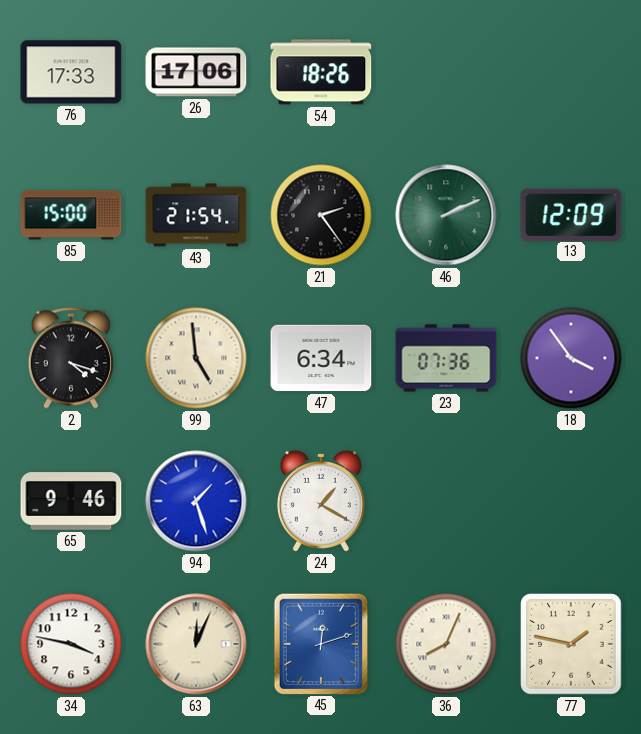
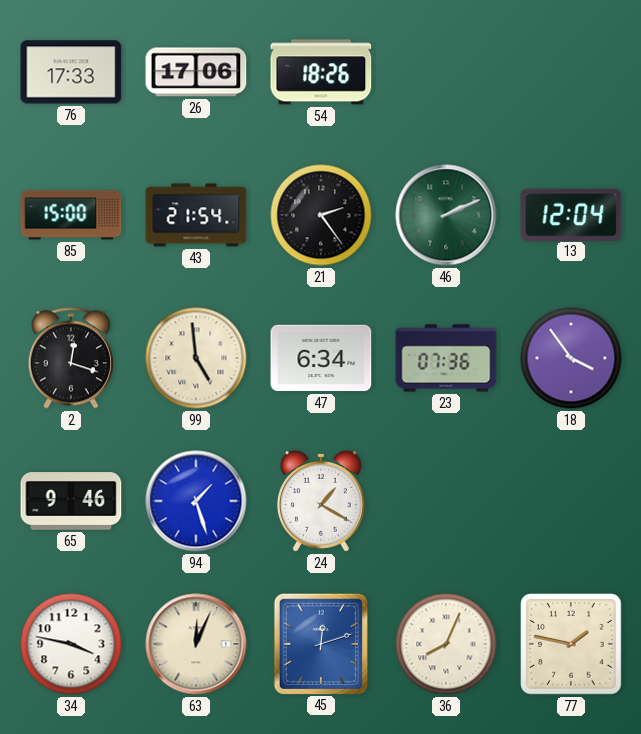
13: 12:09 -> 12:04
2: 4:18 -> 12:18
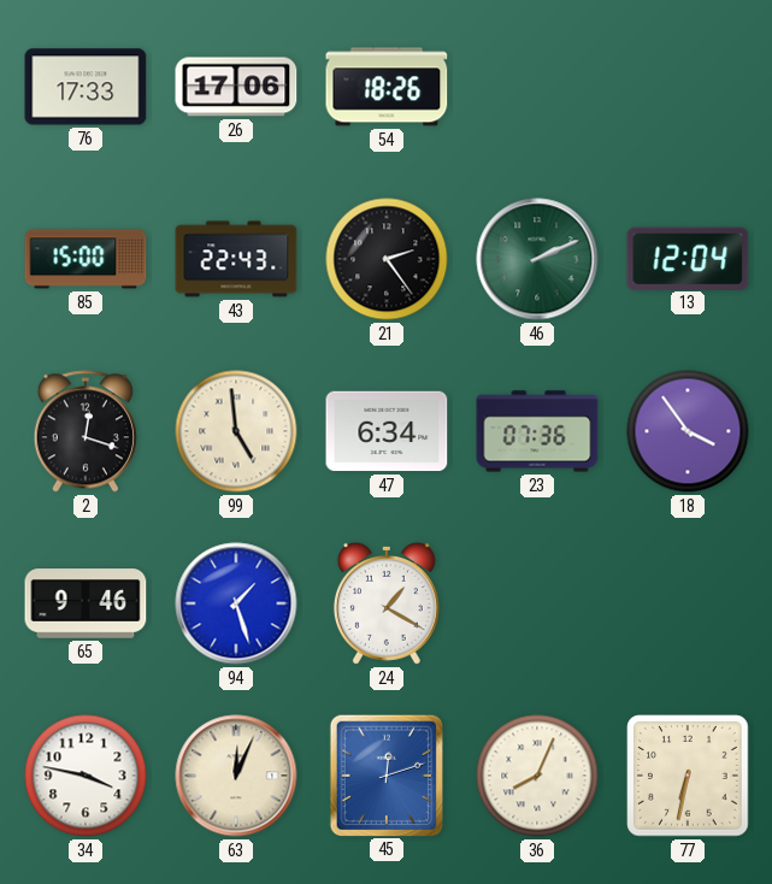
43: 21:54 -> 22:43
77: 1:47 -> 6:32
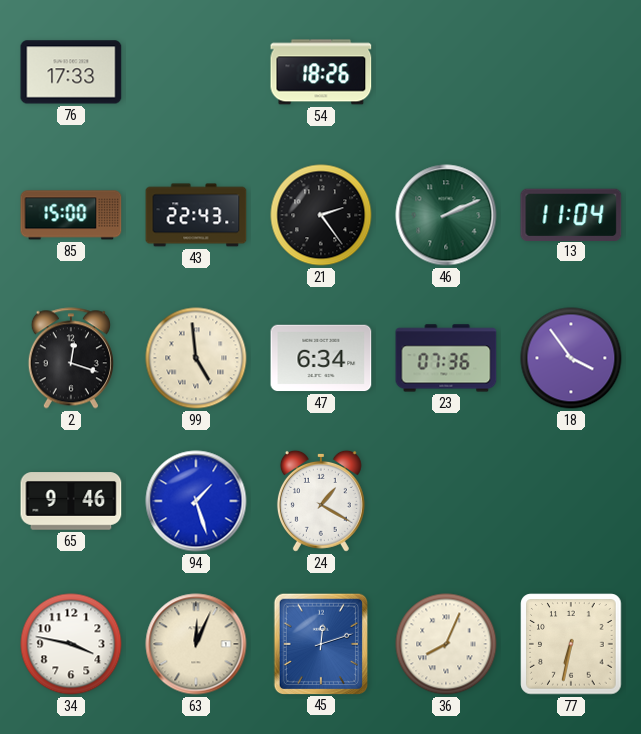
26: 17:06 -> none
13: 12:04 -> 11:04
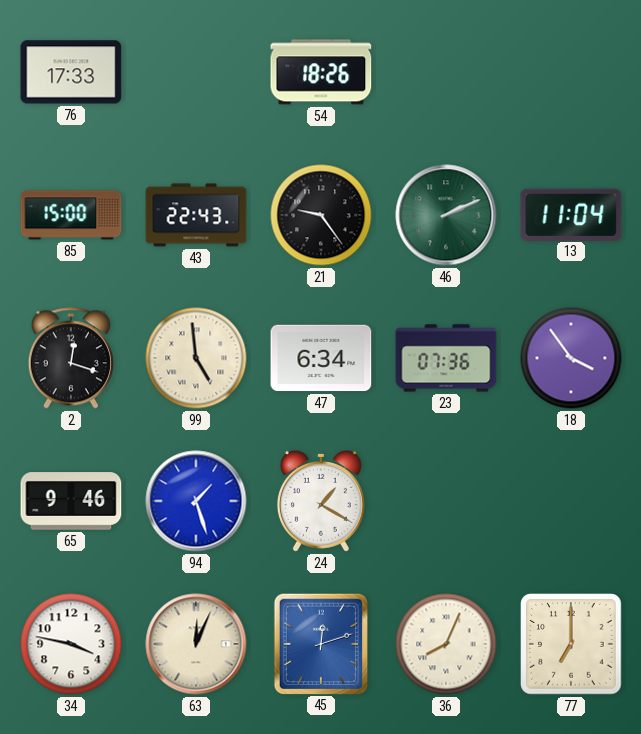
21: 2:24 -> 9:24
77: 6:32 -> 7:00
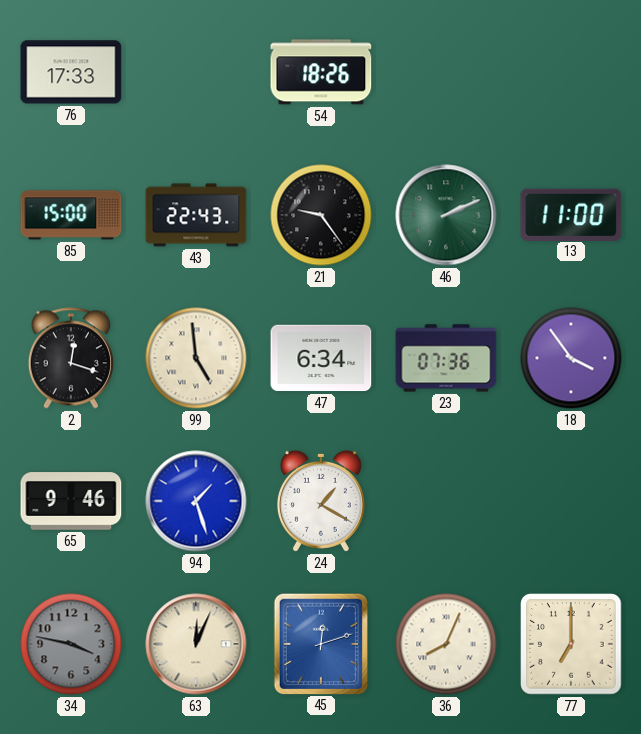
13: 11:04 -> 11:00
34 dial: white -> grey
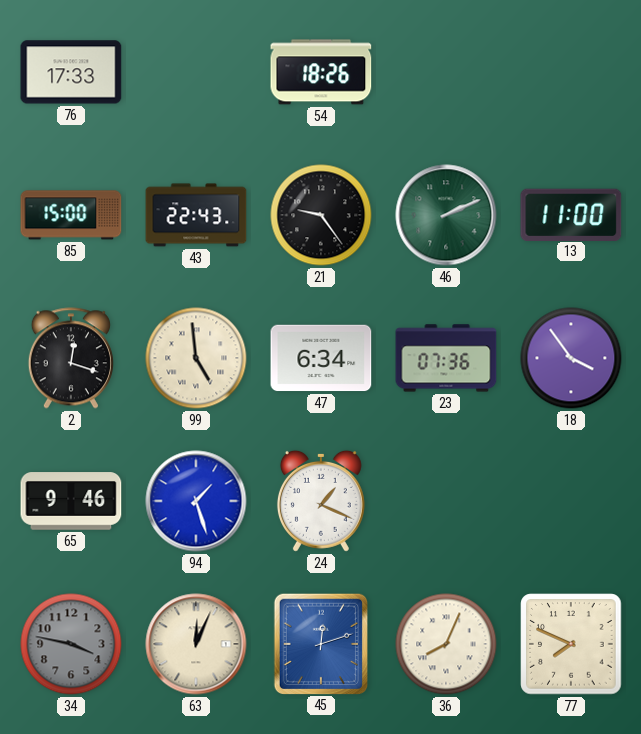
24: 1:20 -> 1:19
77: 7:00 -> 7:49
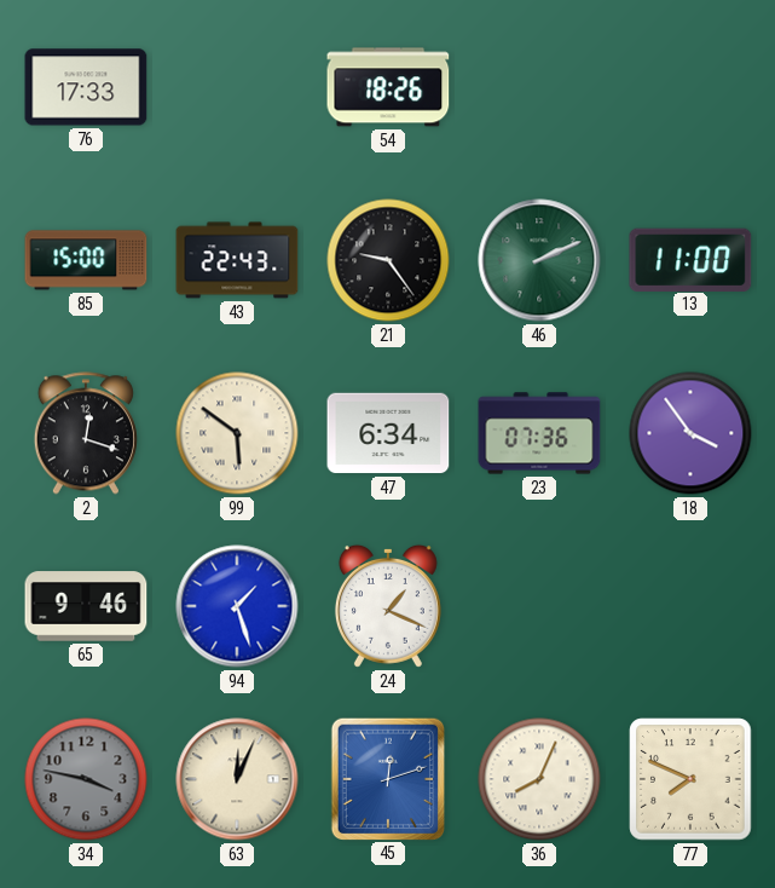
99: 4:59 -> 5:51
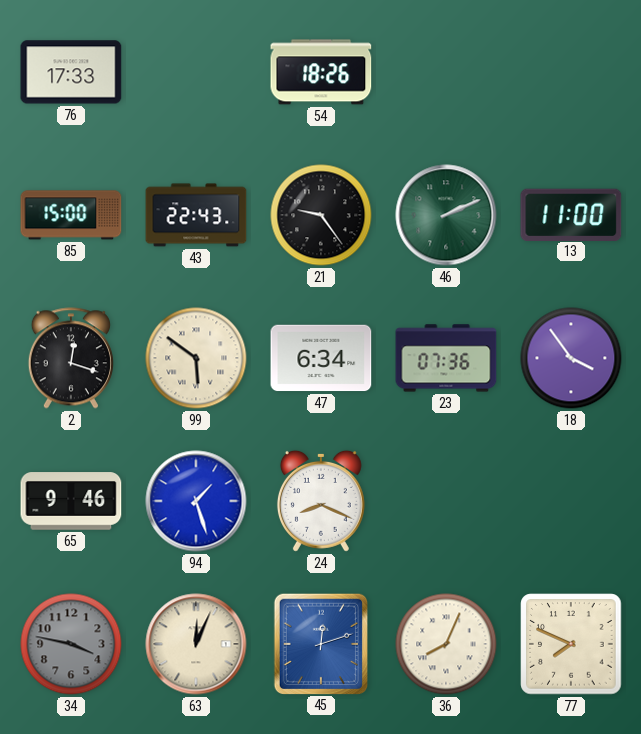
24: 1:19 -> 8:19
